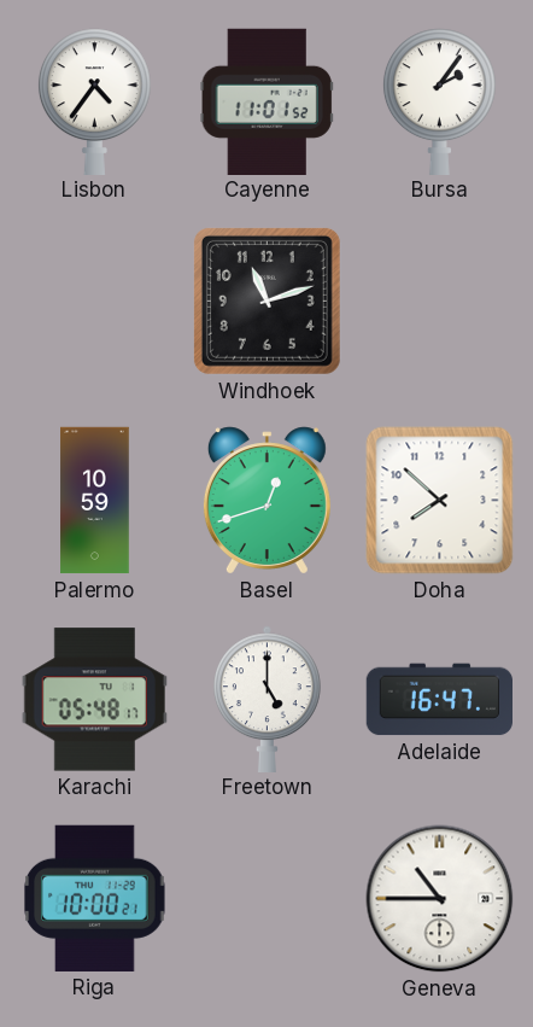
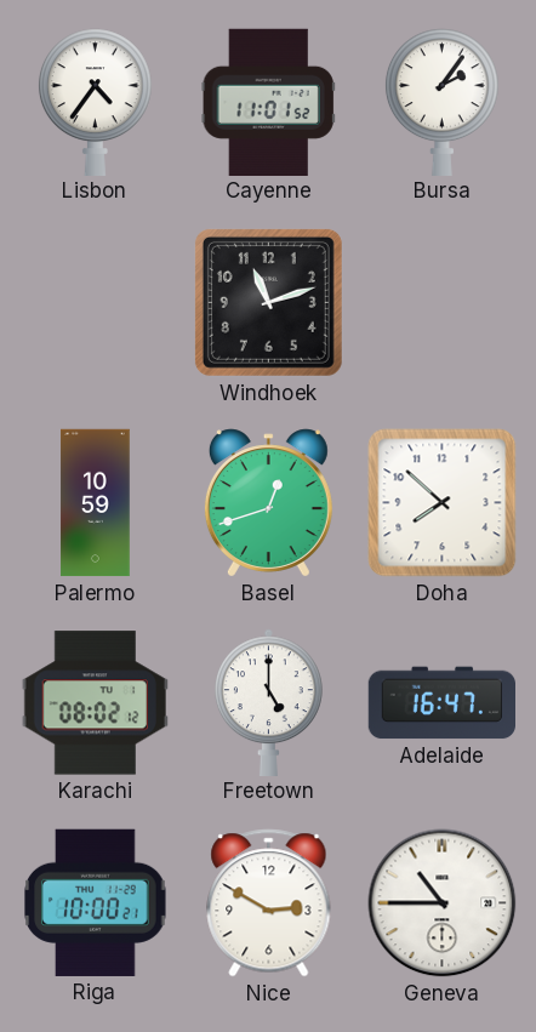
Karachi: 05:48 -> 08:02
Nice: none -> 2:50
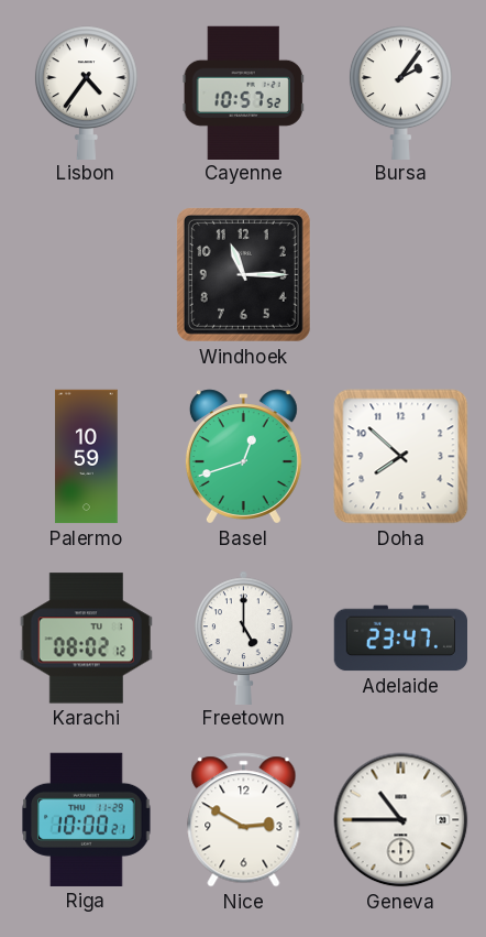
Cayenne: 11:01 -> 10:57
Windhoek: 11:12 -> 11:15
Adelaide: 16:47 -> 23:47
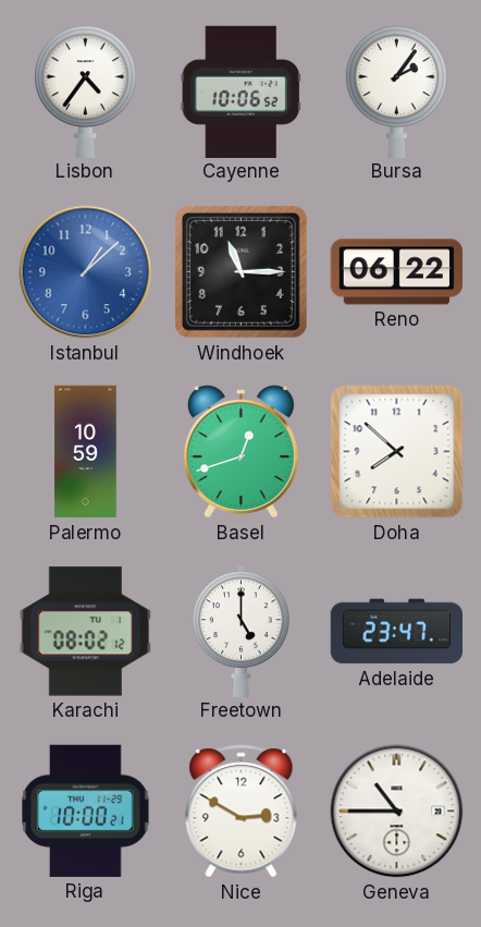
Cayenne: 10:57 -> 10:06
Istanbul: none -> 1:08
Reno: none -> 06:22
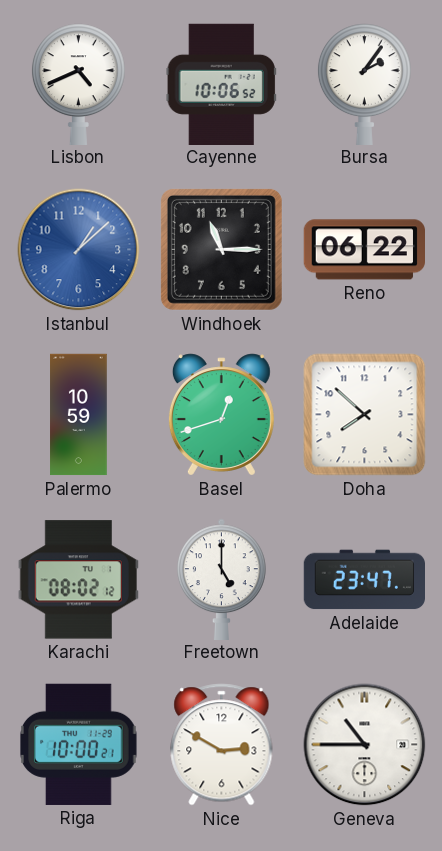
Lisbon: 4:36 -> 4:41
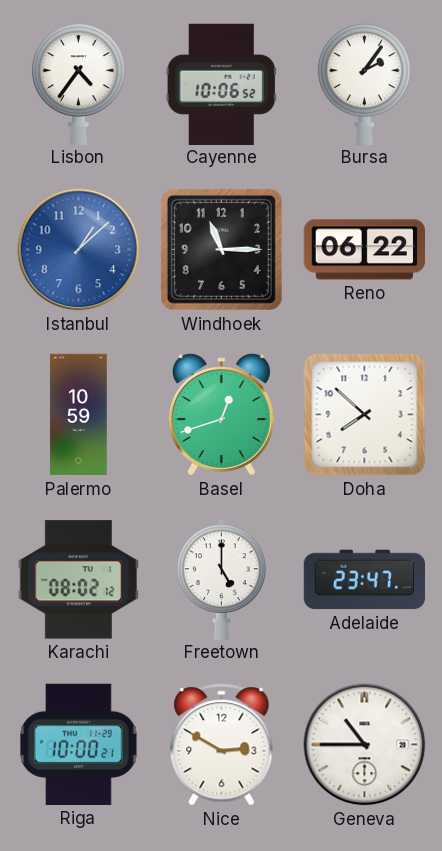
Lisbon: 4:41 -> 4:36
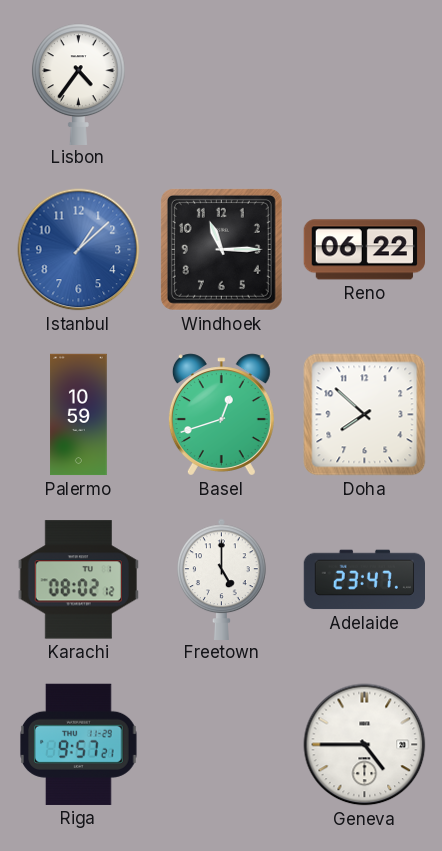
Cayenne: 10:06 -> none
Bursa: 2:06 -> none
Riga: 10:00 -> 9:57
Nice: 2:50 -> none
Geneva: 10:45 -> 4:45
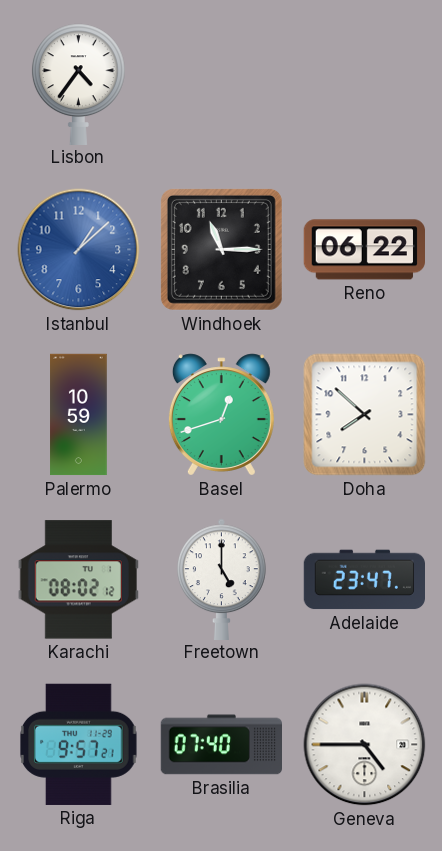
Brasilia: none -> 07:40
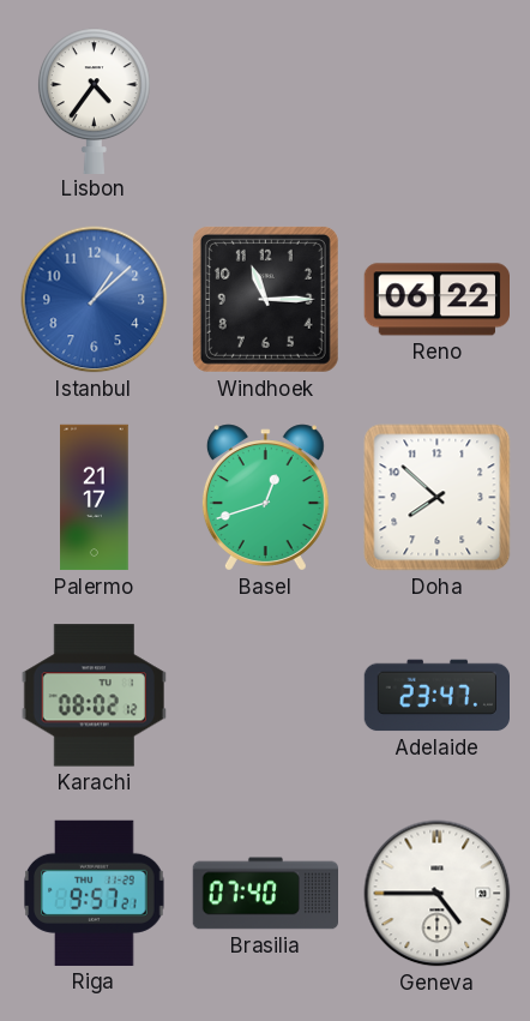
Palermo: 10:59 -> 21:17
Freetown: 5:00 -> none
